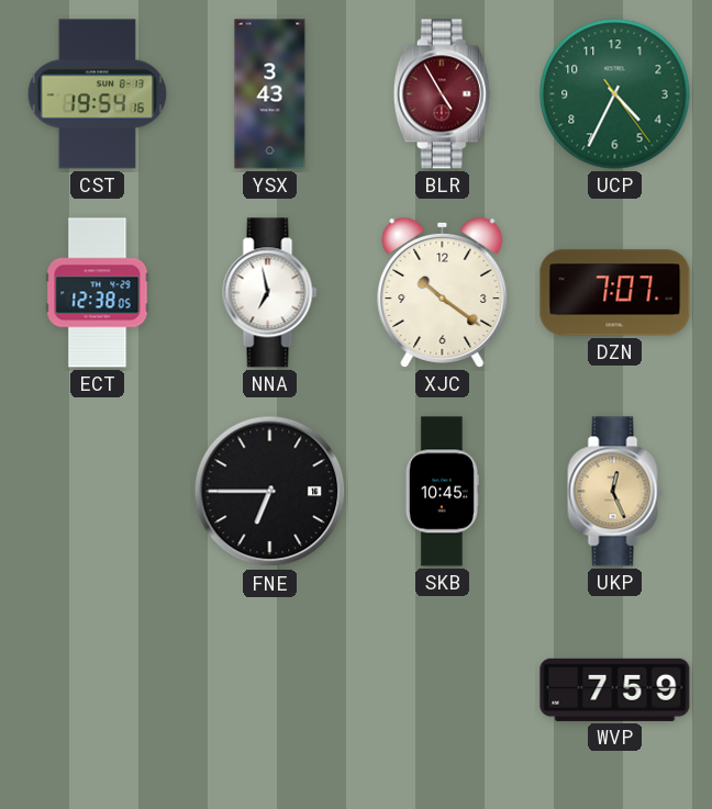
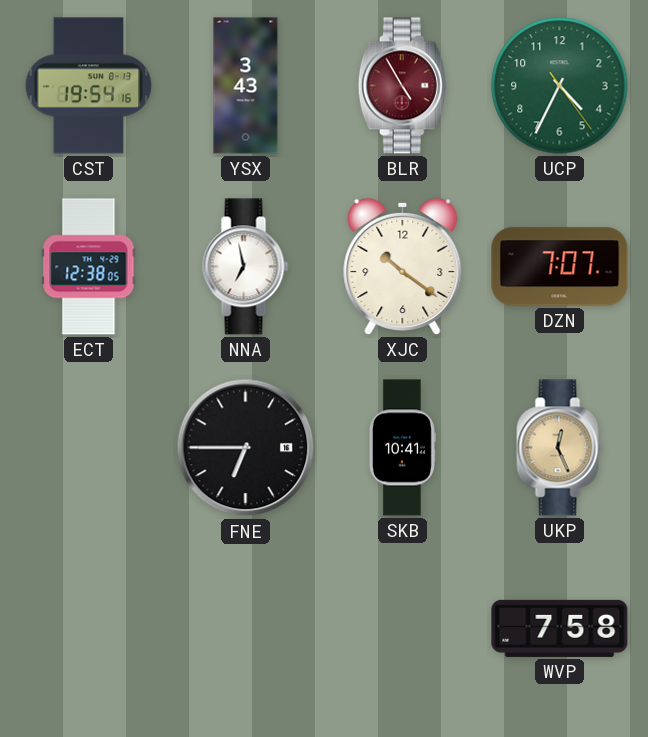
SKB: 10:45 -> 10:41
WVP: 7:59 -> 7:58
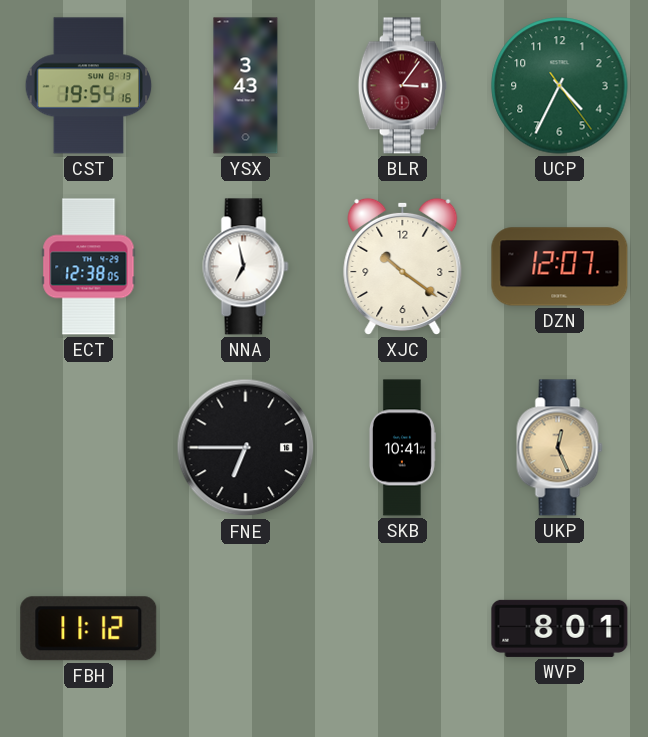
BLR: 4:55 -> 3:06
DZN: 7:07 -> 12:07
FBH: none -> 11:12
WVP: 7:58 -> 8:01
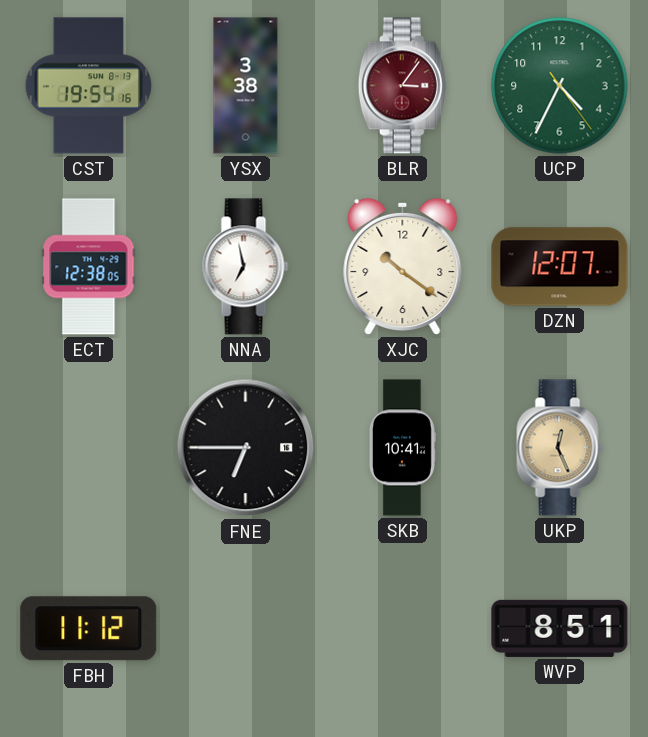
YSX: 3:43 -> 3:38
WVP: 8:01 -> 8:51
